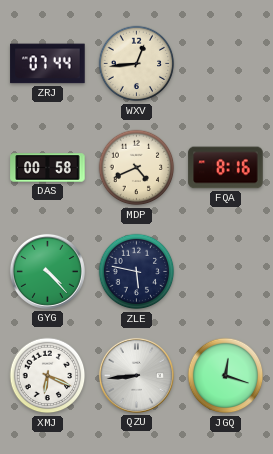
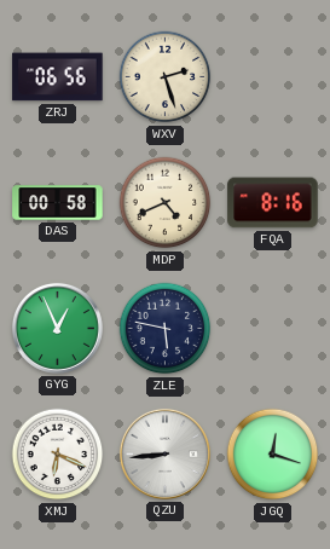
ZRJ: 07:44 -> 06:56
WXV: 12:44 -> 2:27
GYG: 4:23 -> 12:56
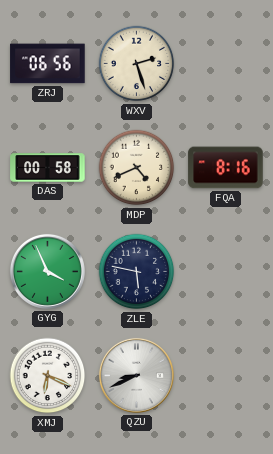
GYG: 12:56 -> 3:56
QZU: 8:44 -> 8:41
JGQ: 12:18 -> none
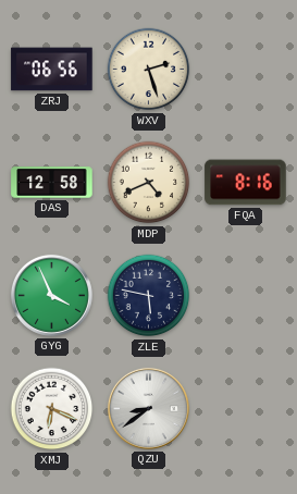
DAS: 00:58 -> 12:58
QZU: 8:41 -> 8:39
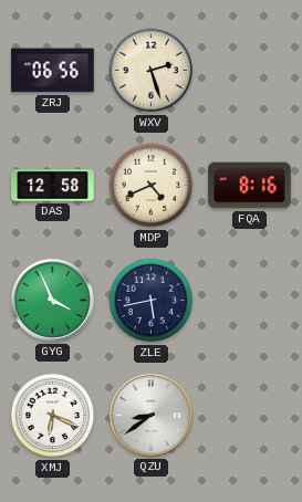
ZLE: 5:47 -> 5:43
